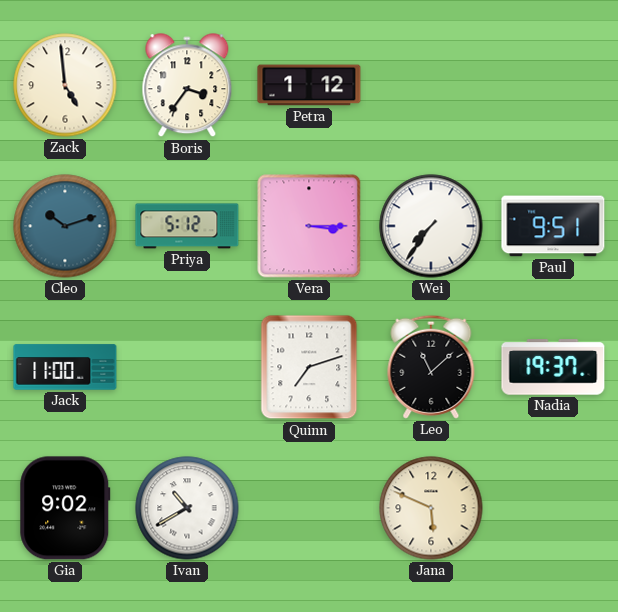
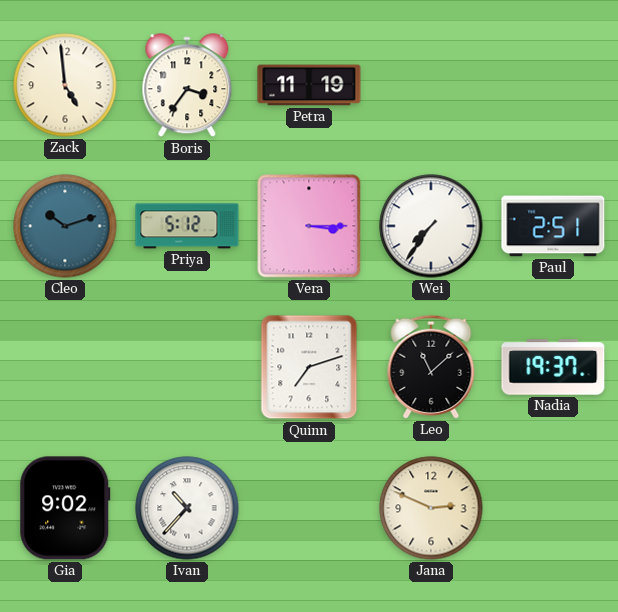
Petra: 1:12 -> 11:19
Paul: 9:51 -> 2:51
Jack: 11:00 -> none
Ivan: 10:40 -> 10:37
Jana: 5:49 -> 2:49
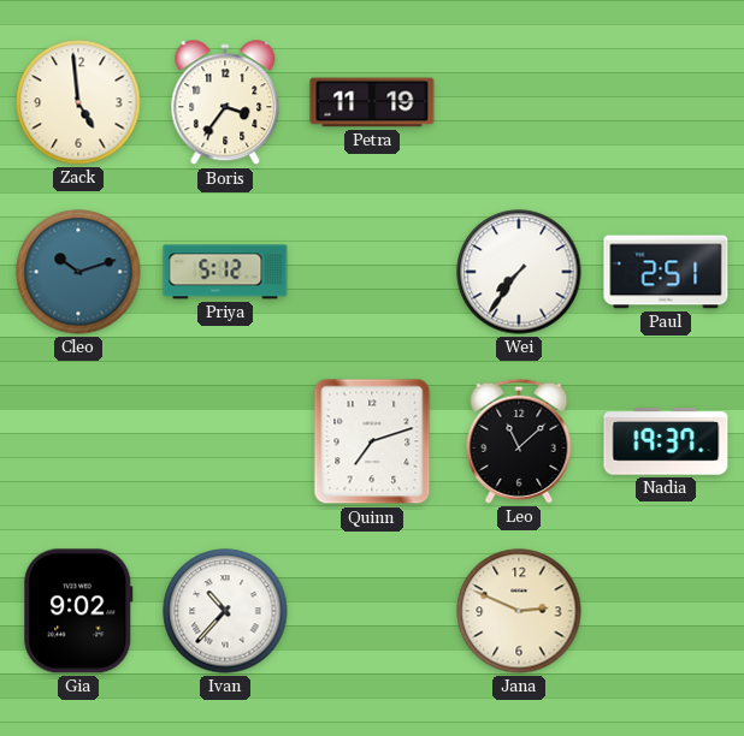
Vera: 3:15 -> none
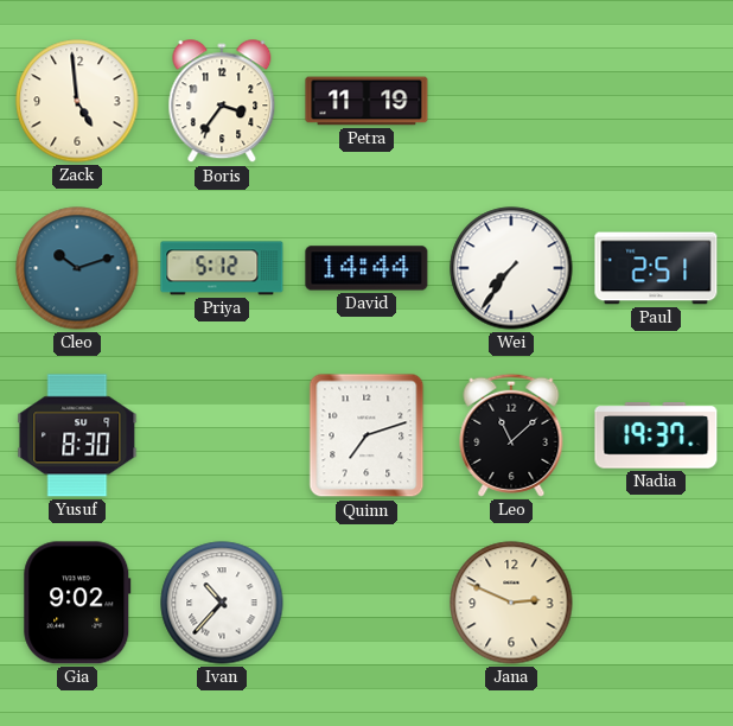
David: none -> 14:44
Yusuf: none -> 8:30
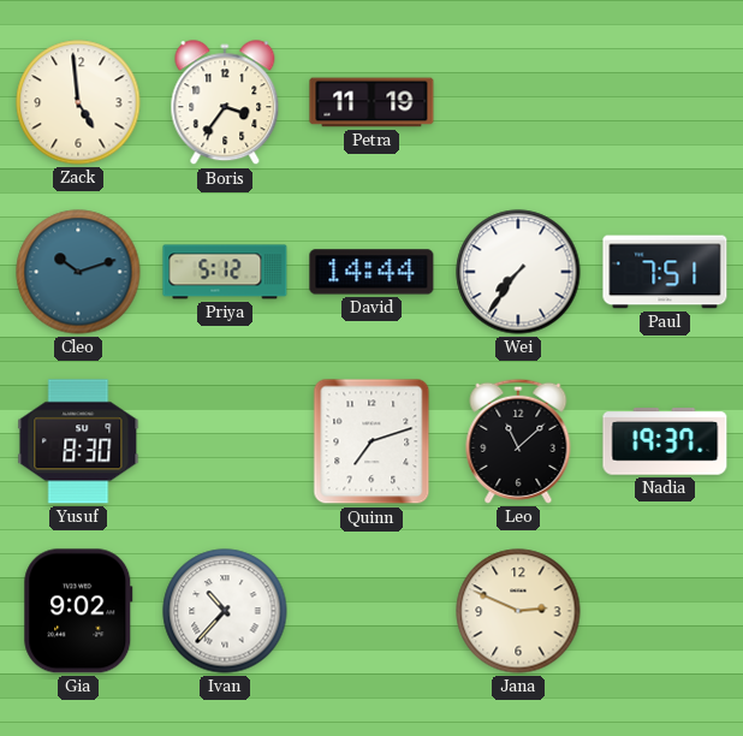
Paul: 2:51 -> 7:51
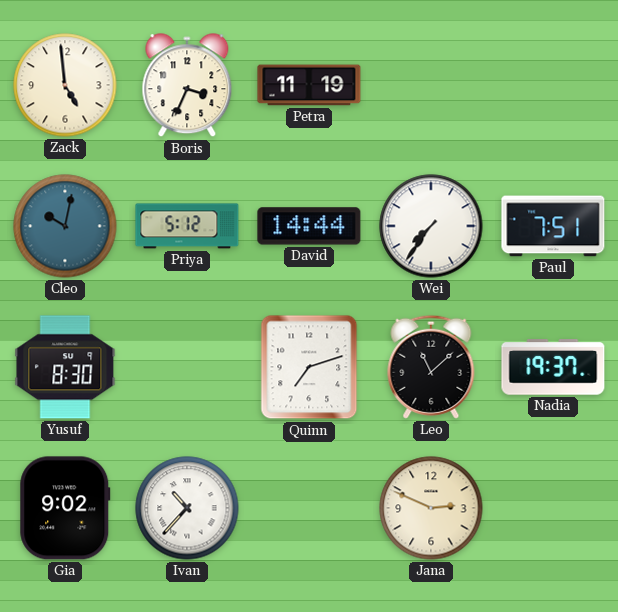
Boris: 3:36 -> 3:34
Cleo: 10:12 -> 10:02
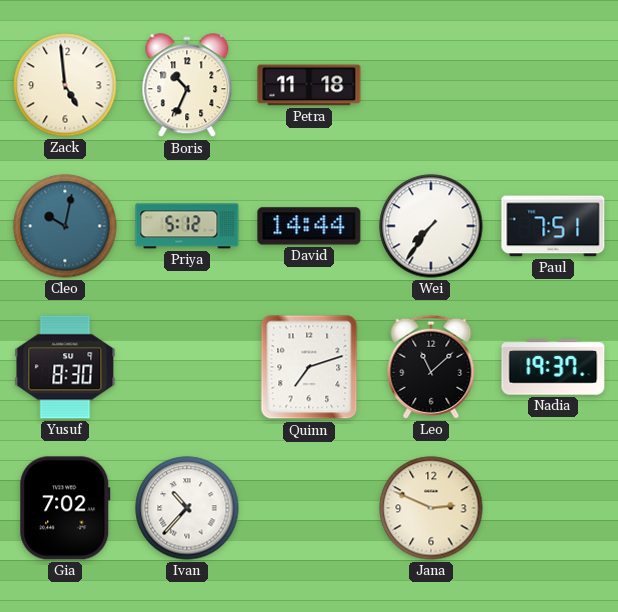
Boris: 3:34 -> 10:34
Petra: 11:19 -> 11:18
Gia: 9:02 -> 7:02
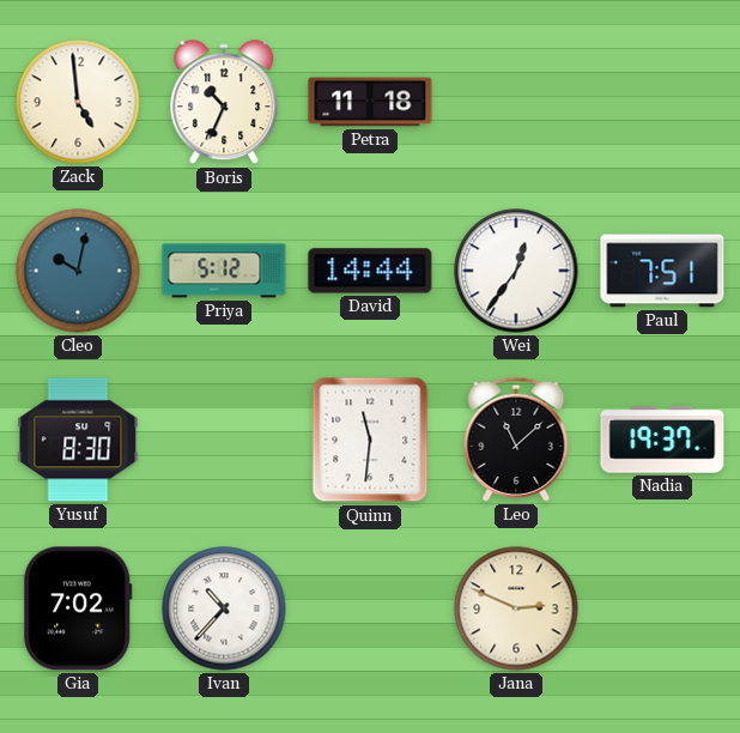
Wei: 7:36 -> 12:36
Quinn: 7:12 -> 11:31
